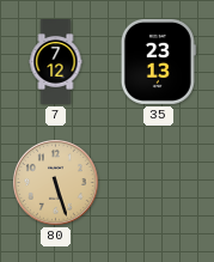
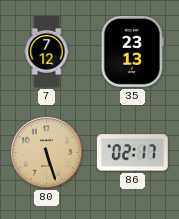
86: none -> 02:17
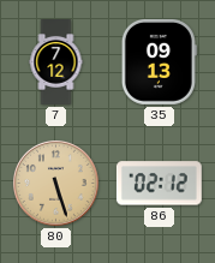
35: 23:13 -> 09:13
86: 02:17 -> 02:12
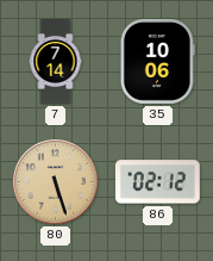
7: 7:12 -> 7:14
35: 09:13 -> 10:06
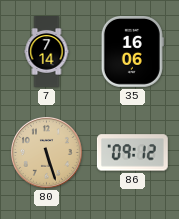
35: 10:06 -> 16:06
86: 02:12 -> 09:12
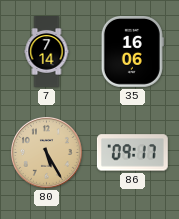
80: 5:27 -> 5:25
86: 09:12 -> 09:17
